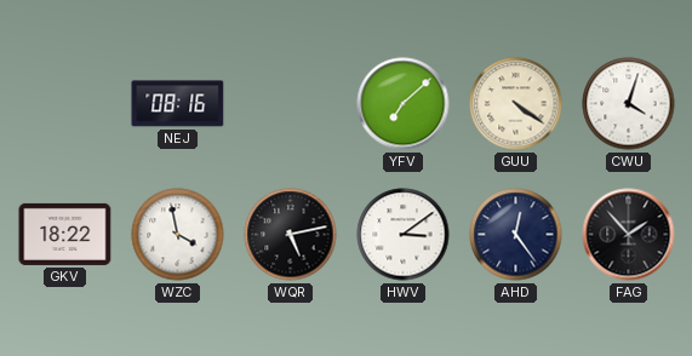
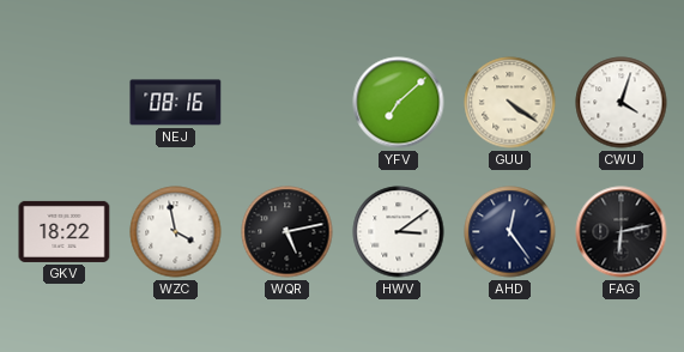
FAG: 1:53 -> 6:13
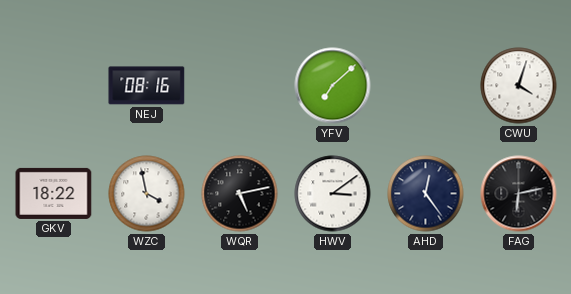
GUU: 4:21 -> none
